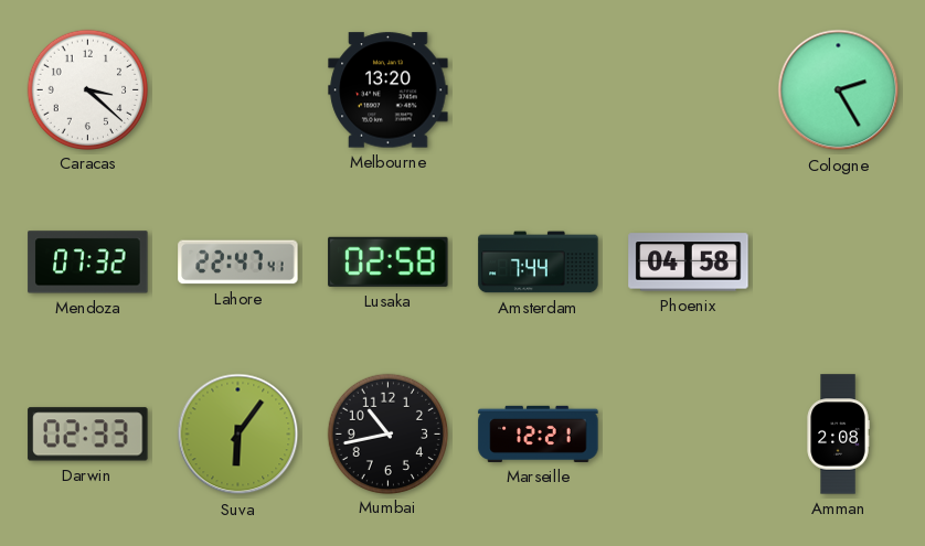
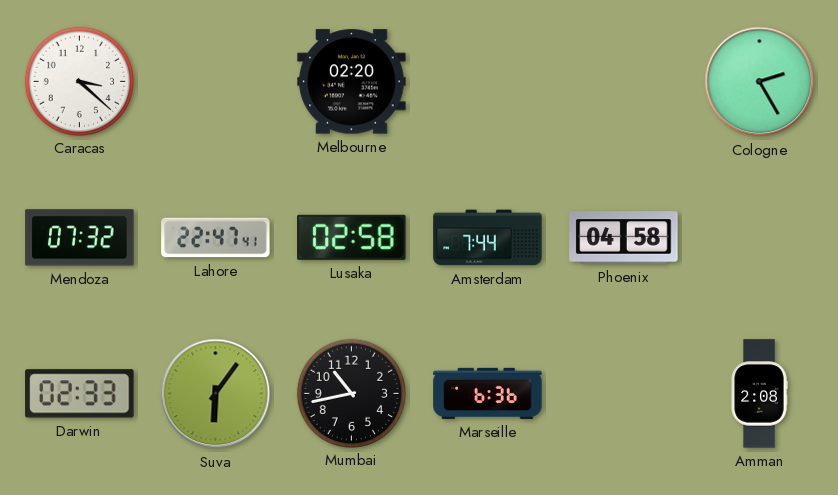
Melbourne: 13:20 -> 02:20
Marseille: 12:21 -> 6:36
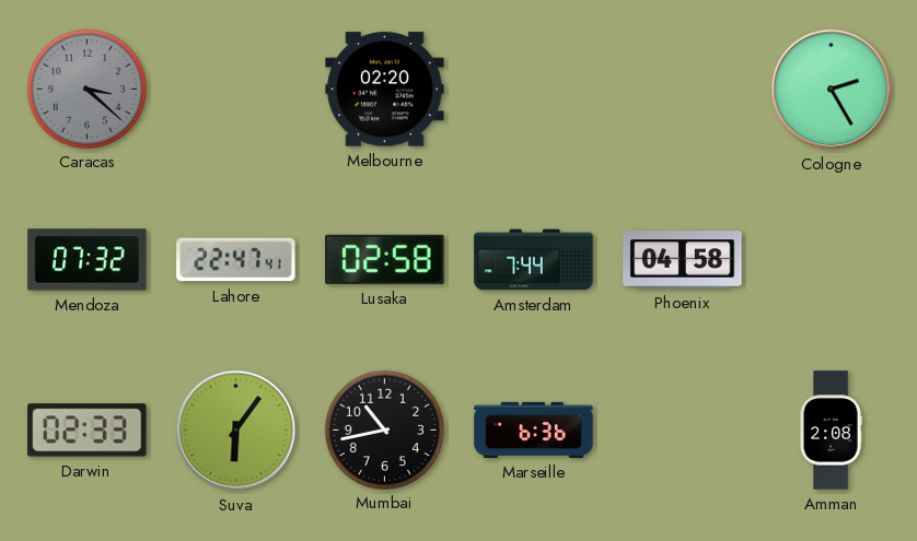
Caracas dial: white -> grey
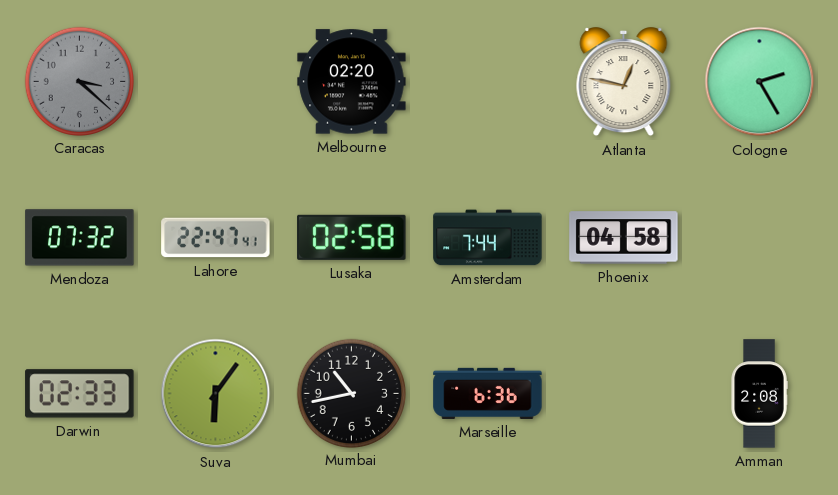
Atlanta: none -> 12:47
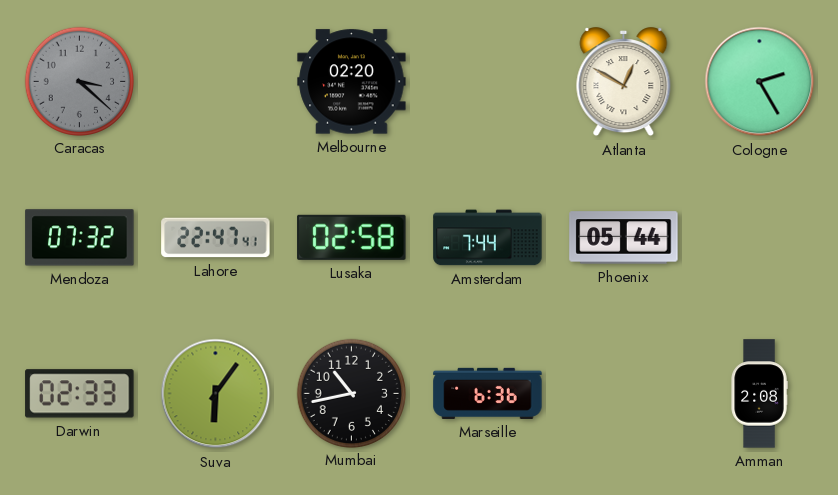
Atlanta: 12:47 -> 12:50
Phoenix: 04:58 -> 05:44
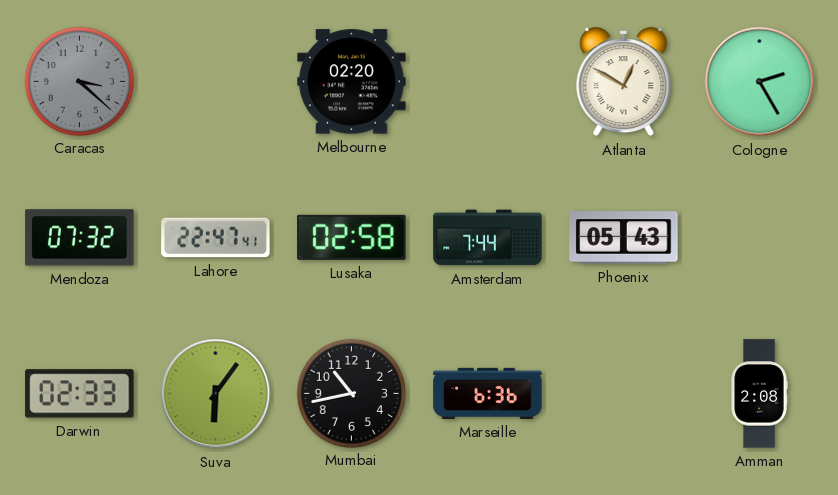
Phoenix: 05:44 -> 05:43
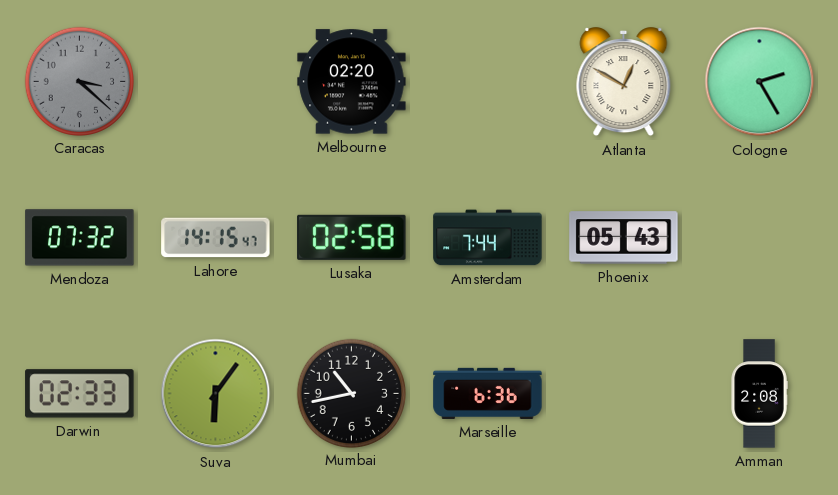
Lahore: 22:47 -> 14:15
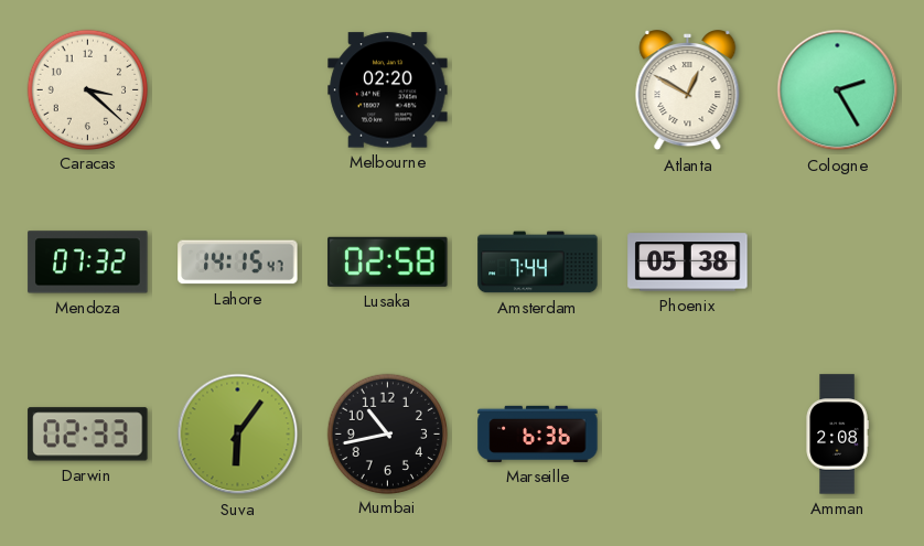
Caracas dial: grey -> cream
Phoenix: 05:43 -> 05:38
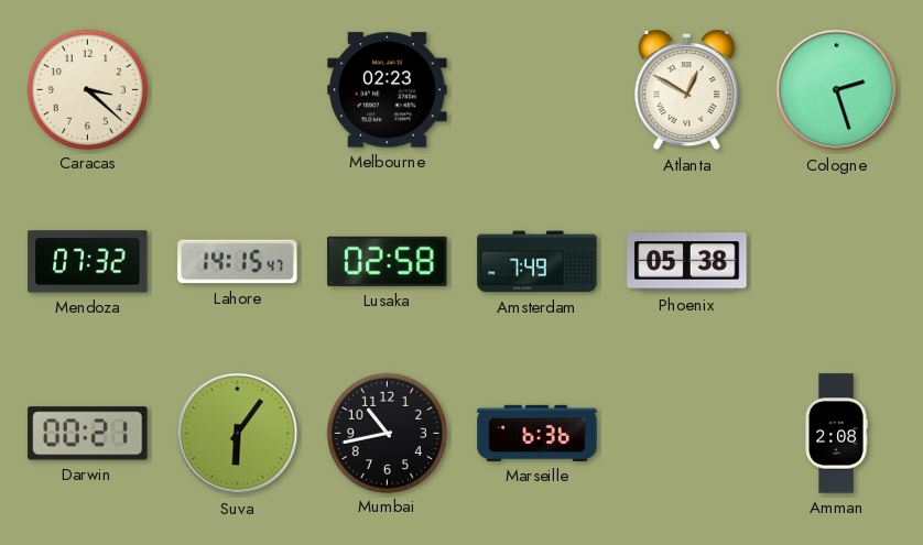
Melbourne: 02:20 -> 02:23
Cologne: 2:25 -> 2:27
Amsterdam: 7:44 -> 7:49
Darwin: 02:33 -> 00:21
